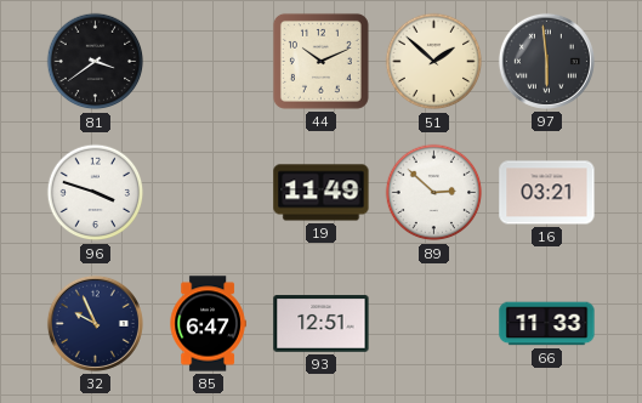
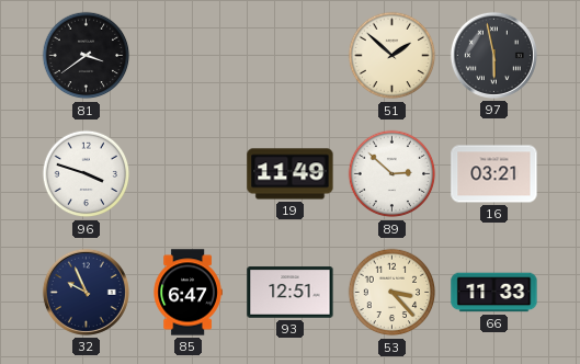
44: 10:11 -> none
97: 5:59 -> 5:58
53: none -> 3:23
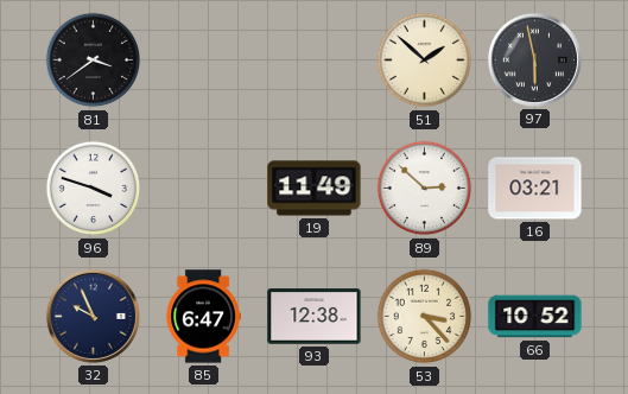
93: 12:51 -> 12:38
66: 11:33 -> 10:52
